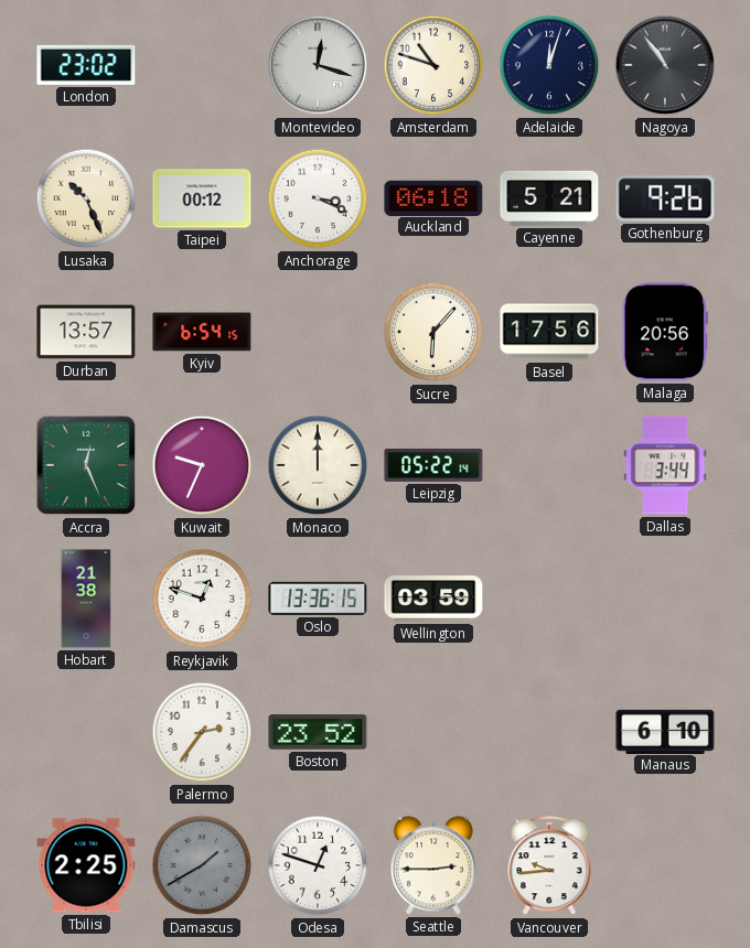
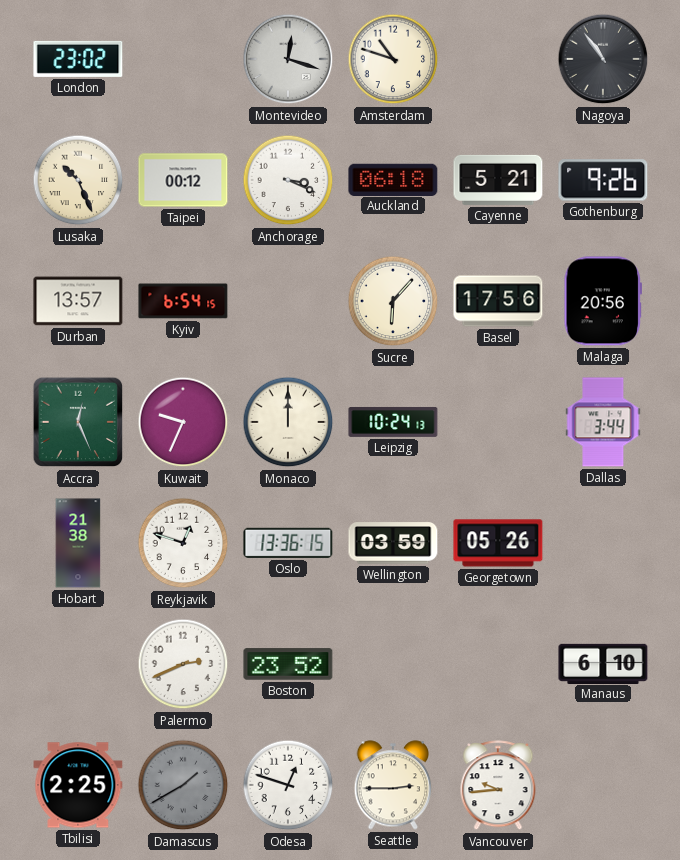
Adelaide: 12:03 -> none
Leipzig: 05:22 -> 10:24
Georgetown: none -> 05:26
Palermo: 2:36 -> 2:41
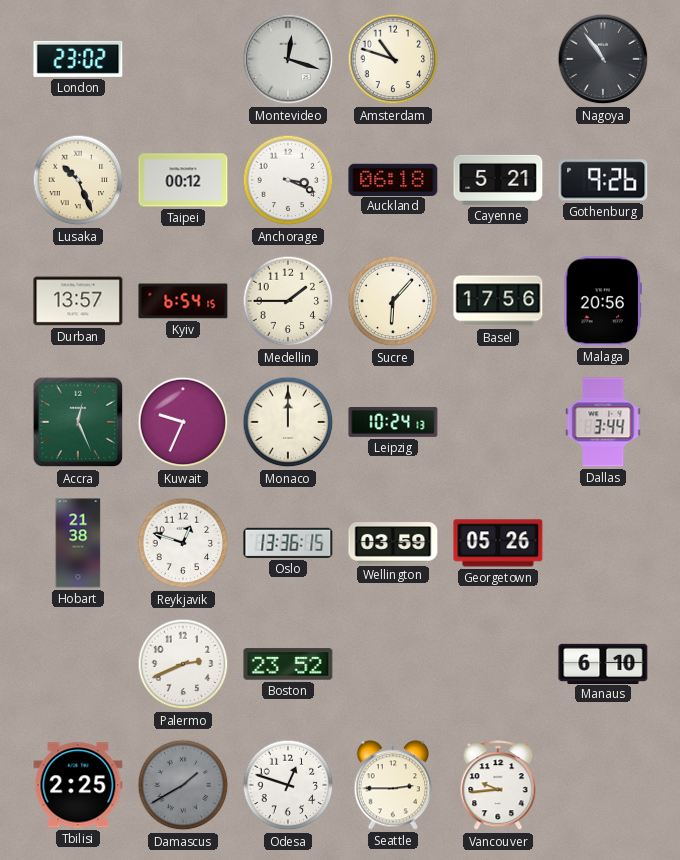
Medellin: none -> 1:45
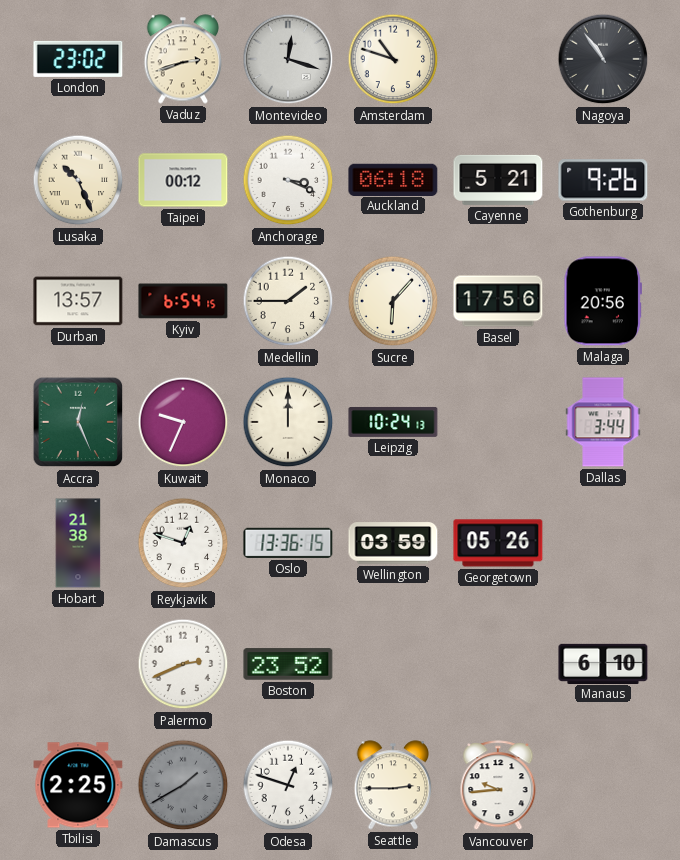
Vaduz: none -> 2:42
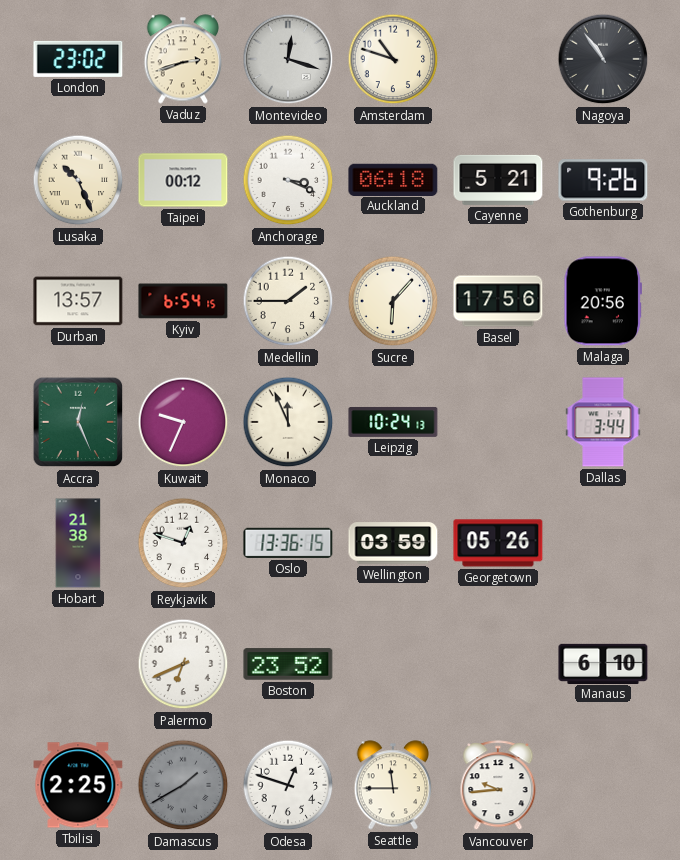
Monaco: 12:00 -> 11:56
Palermo: 2:41 -> 6:41
Seattle: 2:45 -> 11:45
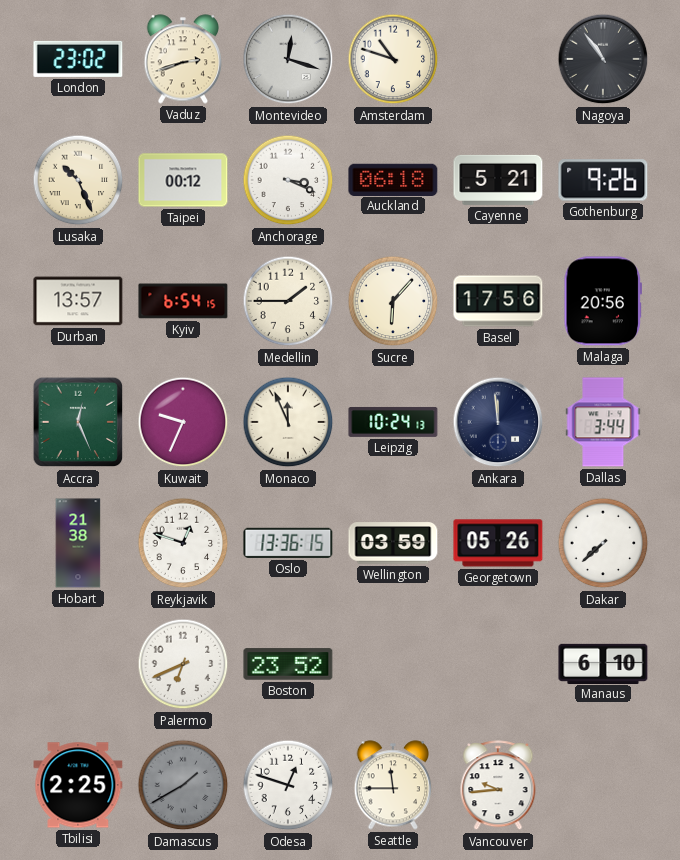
Ankara: none -> 11:59
Dakar: none -> 7:38
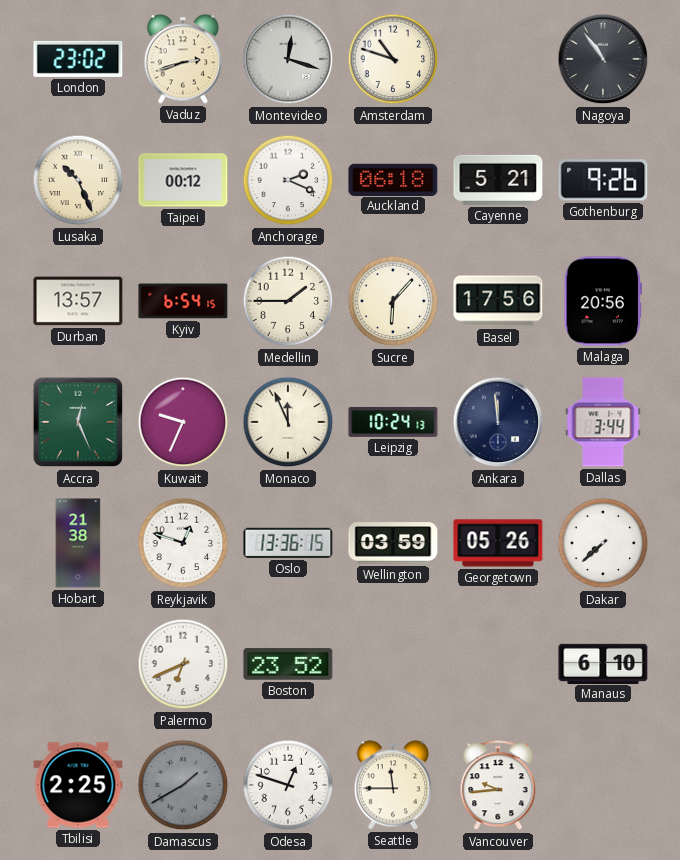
Anchorage: 3:19 -> 2:19
